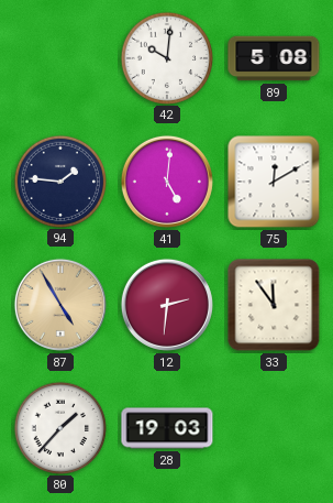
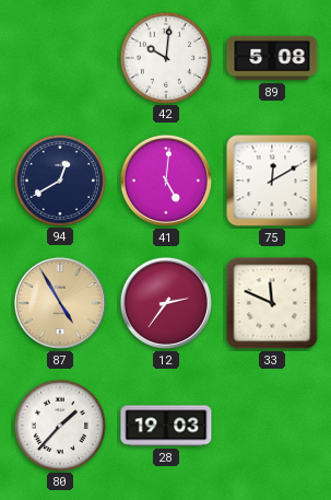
94: 1:46 -> 12:40
12: 2:31 -> 2:36
33: 11:54 -> 11:49
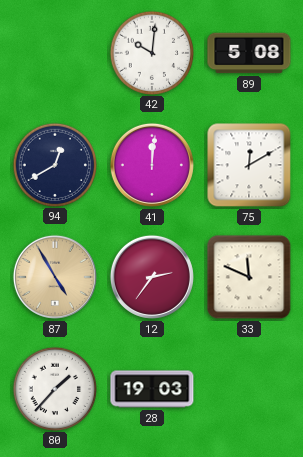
41: 5:01 -> 12:01
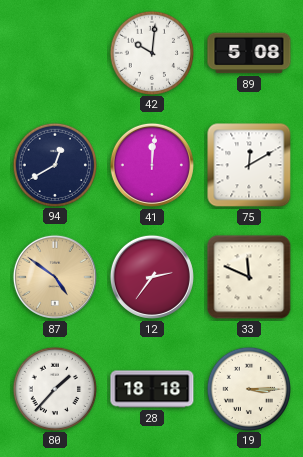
87: 4:55 -> 4:51
28: 19:03 -> 18:18
19: none -> 3:15
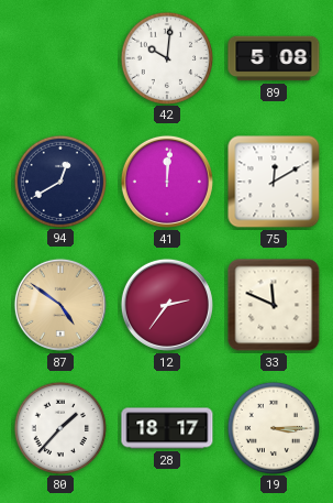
28: 18:18 -> 18:17
